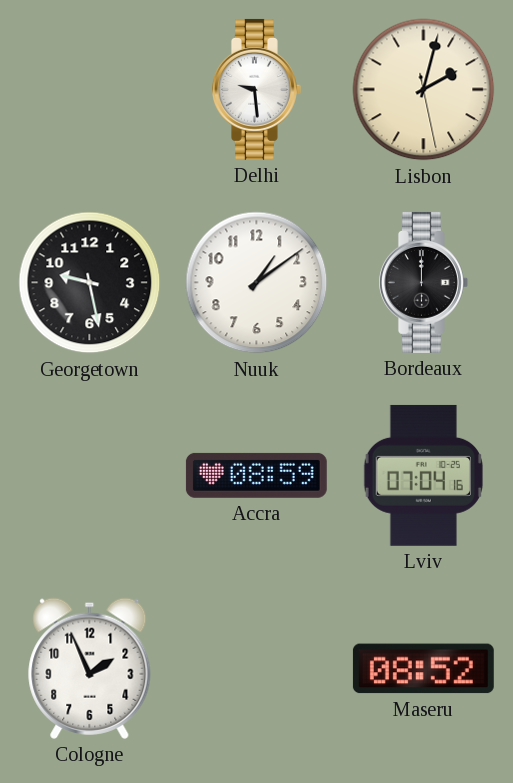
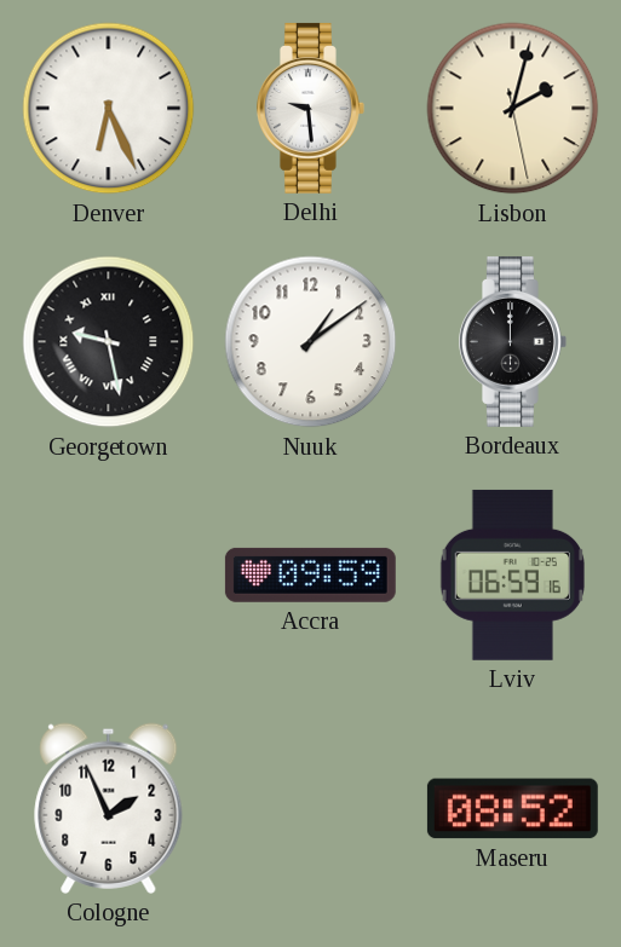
Denver: none -> 6:26
Georgetown numerals: Arabic -> Roman
Accra: 08:59 -> 09:59
Lviv: 07:04 -> 06:59
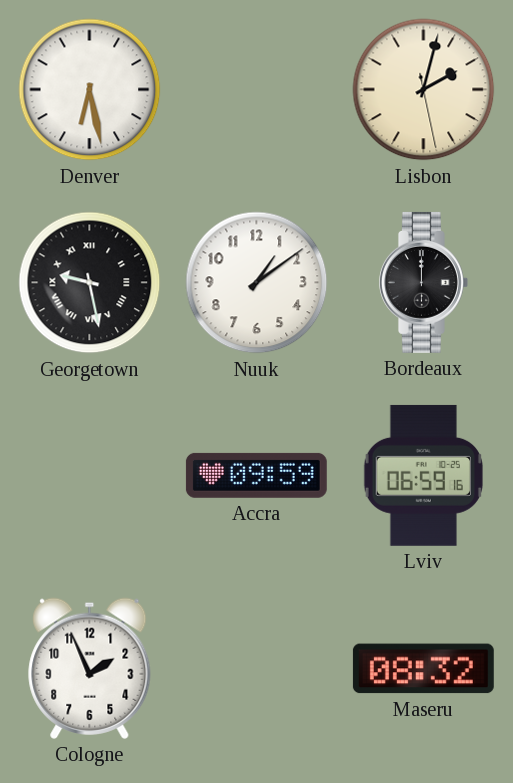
Denver: 6:26 -> 6:28
Delhi: 9:29 -> none
Maseru: 08:52 -> 08:32
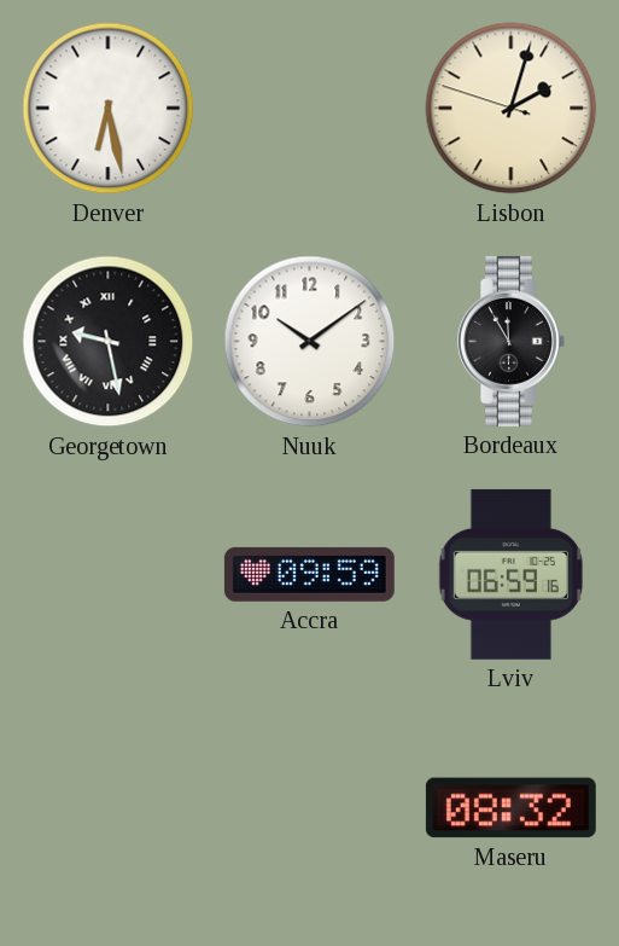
Lisbon: 2:02:28 -> 2:02:48
Nuuk: 1:09 -> 10:09
Bordeaux: 12:00 -> 11:55
Cologne: 1:56 -> none
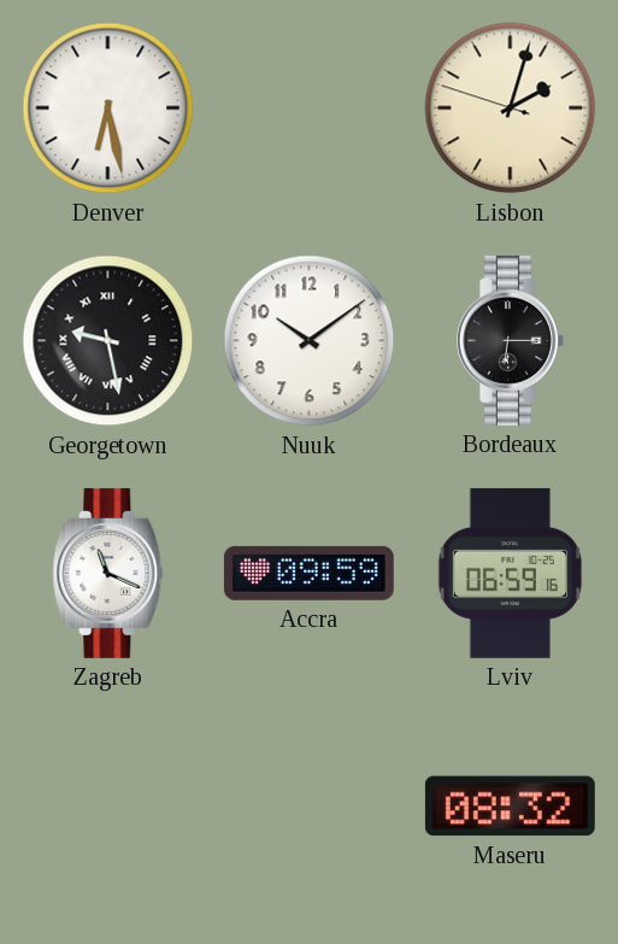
Bordeaux: 11:55 -> 6:15
Zagreb: none -> 11:19
